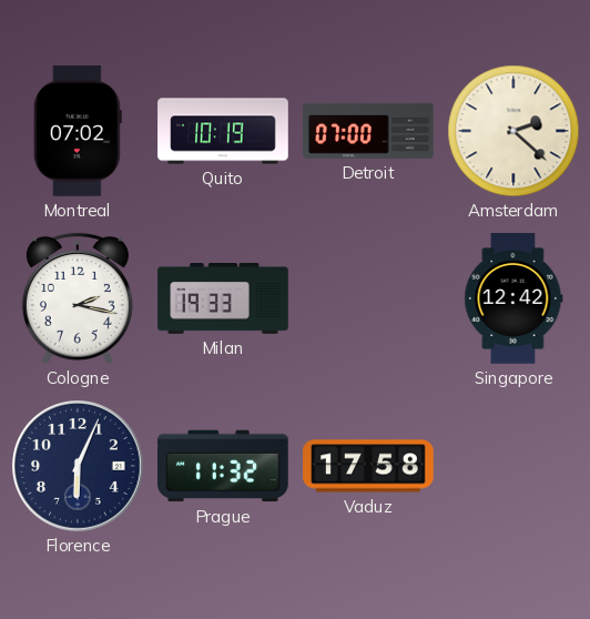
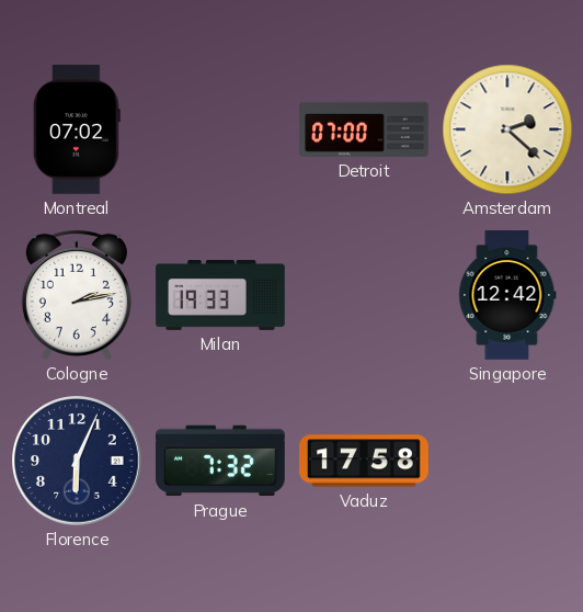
Quito: 10:19 -> none
Cologne: 2:17 -> 2:13
Prague: 11:32 -> 7:32
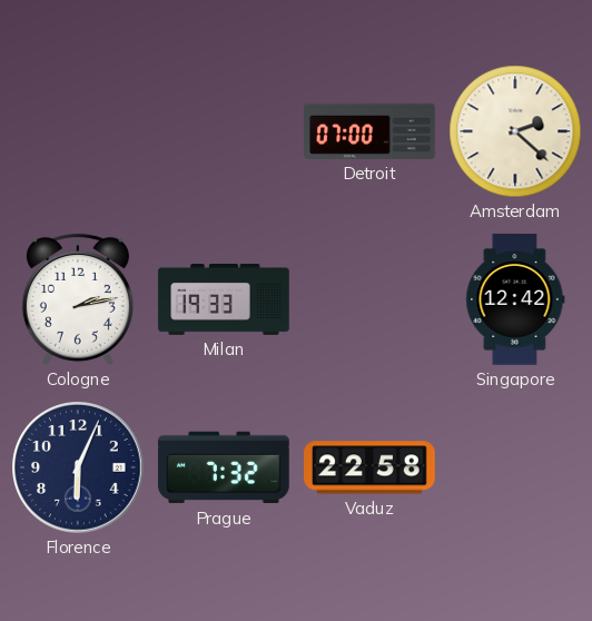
Montreal: 07:02 -> none
Vaduz: 17:58 -> 22:58
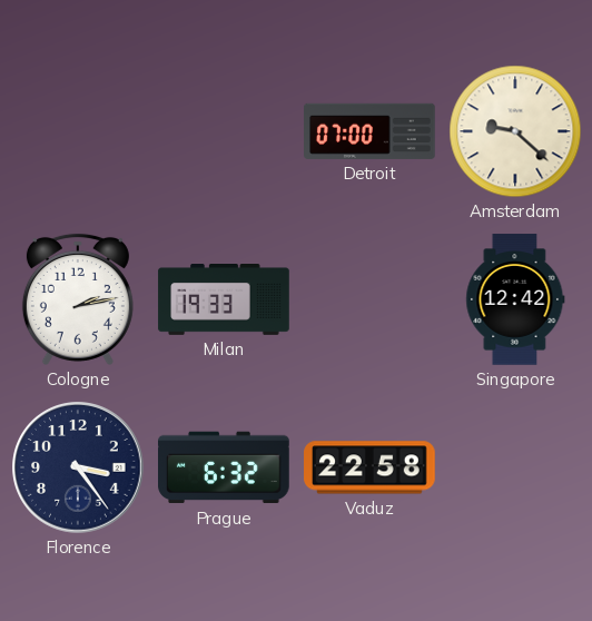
Amsterdam: 2:22 -> 9:22
Florence: 6:04 -> 3:24
Prague: 7:32 -> 6:32
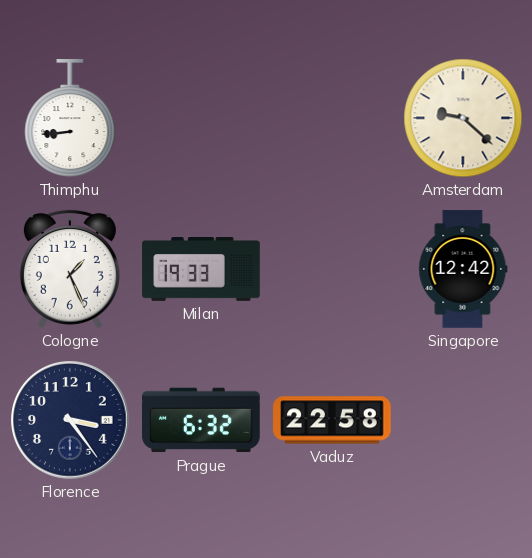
Thimphu: none -> 8:44
Detroit: 07:00 -> none
Cologne: 2:13 -> 1:26
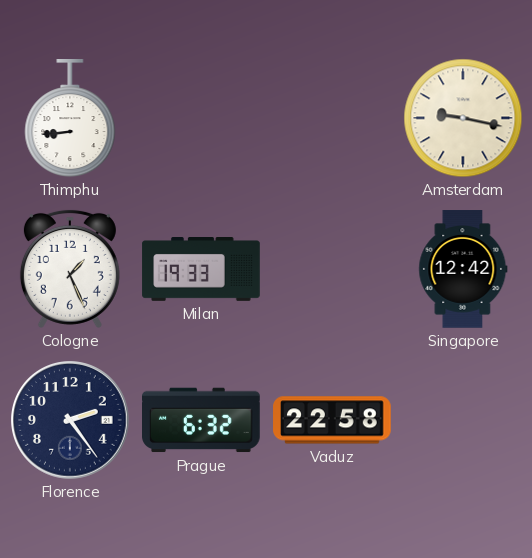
Amsterdam: 9:22 -> 9:17
Florence: 3:24 -> 2:24
